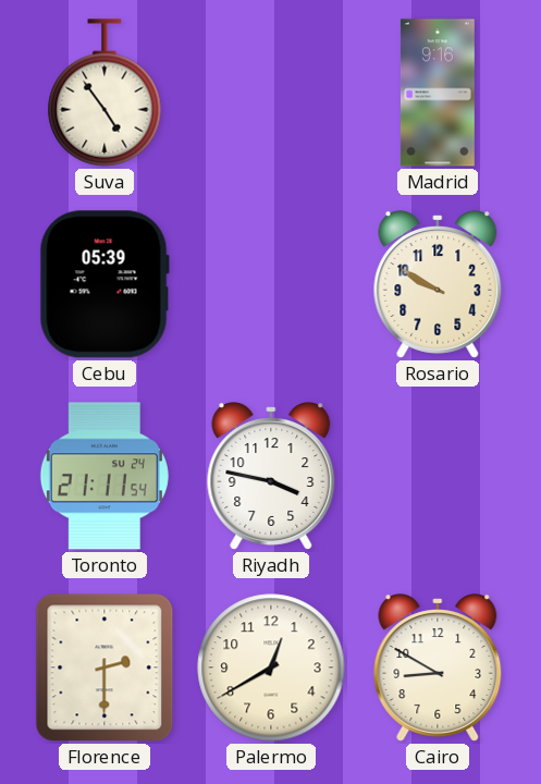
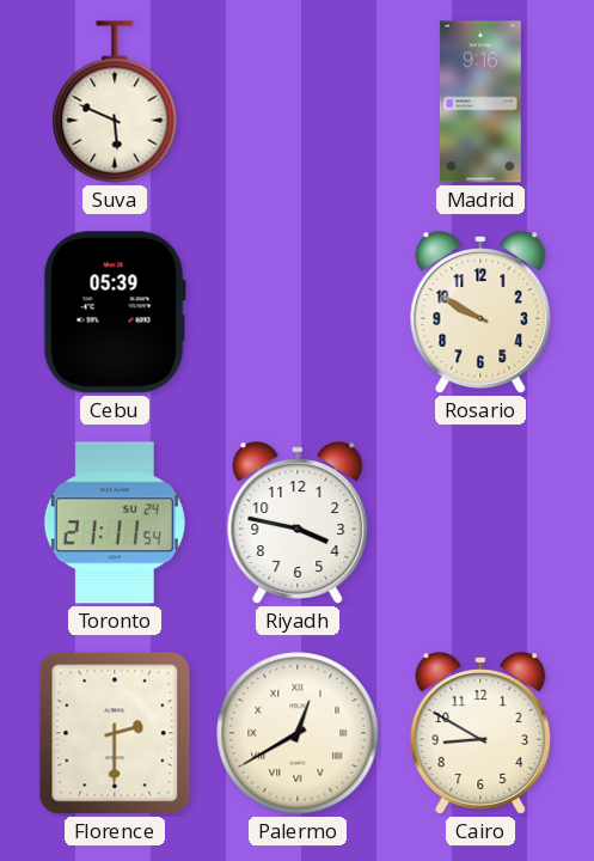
Suva: 4:54 -> 5:49
Palermo numerals: Arabic -> Roman
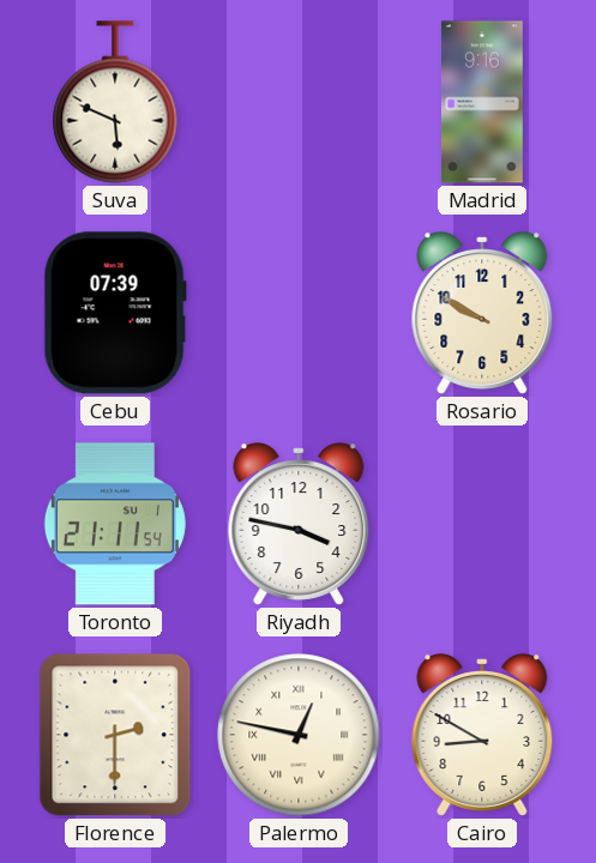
Cebu: 05:39 -> 07:39
Toronto date: SU 24 -> SU 1
Palermo: 12:40 -> 12:47
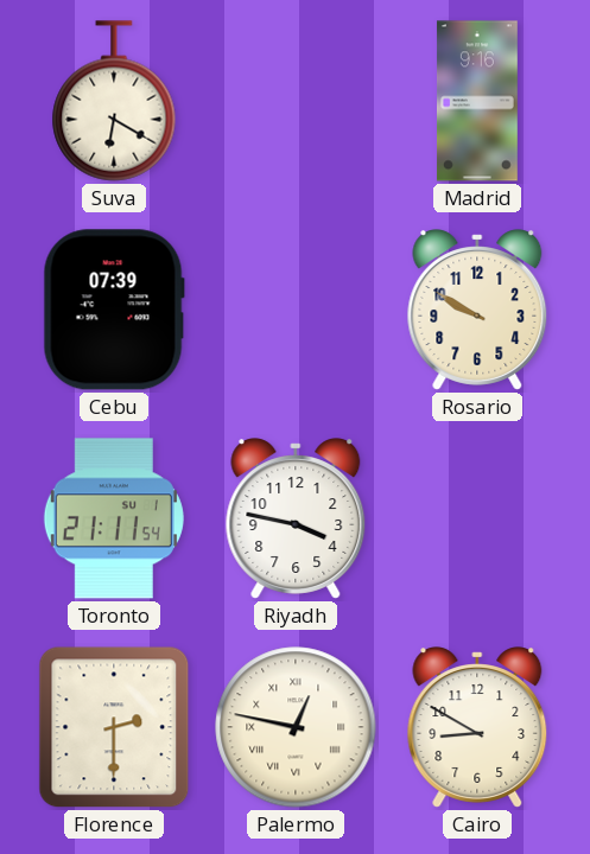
Suva: 5:49 -> 6:20
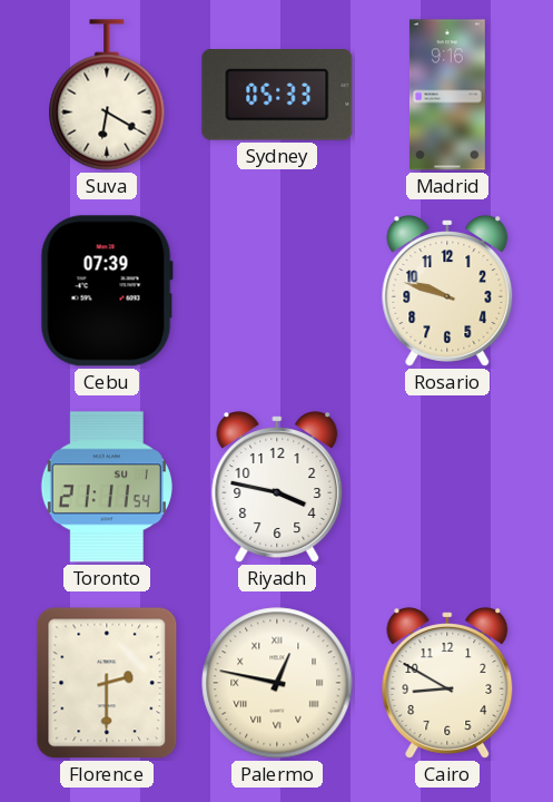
Sydney: none -> 05:33
Rosario: 9:50 -> 9:48
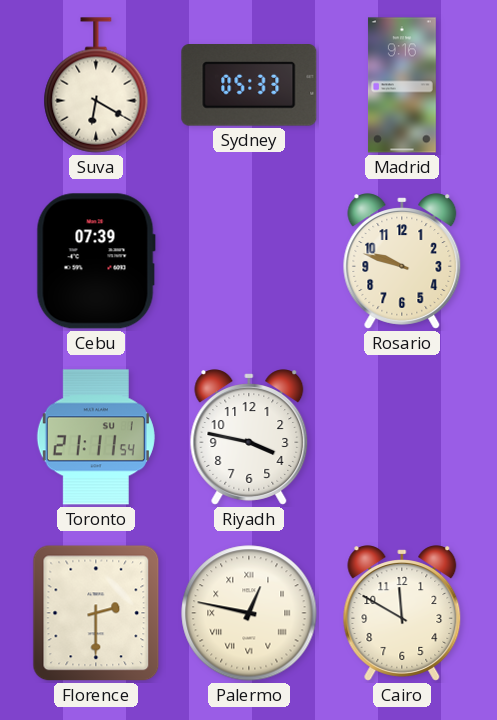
Cairo: 8:50 -> 11:50
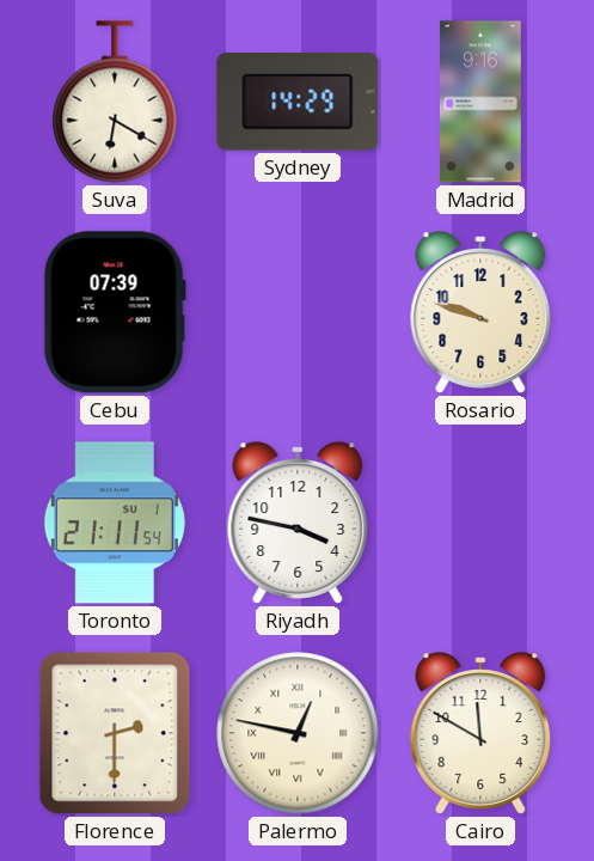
Sydney: 05:33 -> 14:29
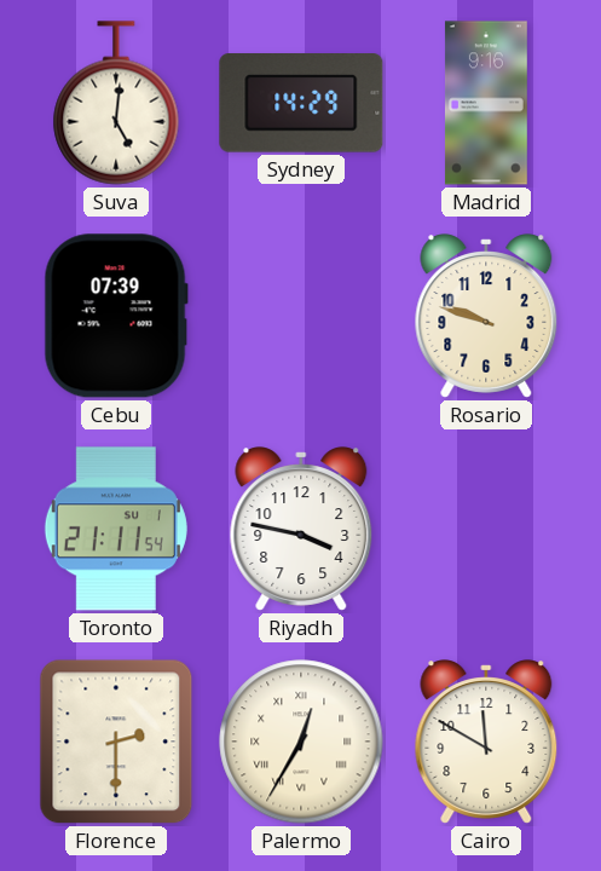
Suva: 6:20 -> 5:01
Palermo: 12:47 -> 12:35
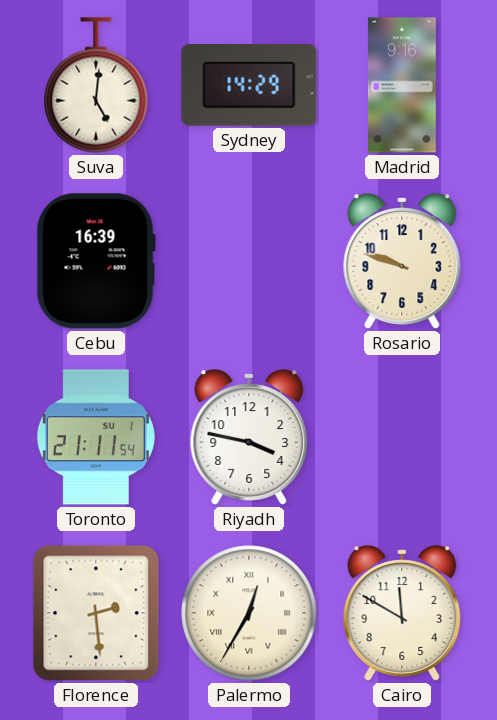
Cebu: 07:39 -> 16:39
Florence: 2:30 -> 2:29
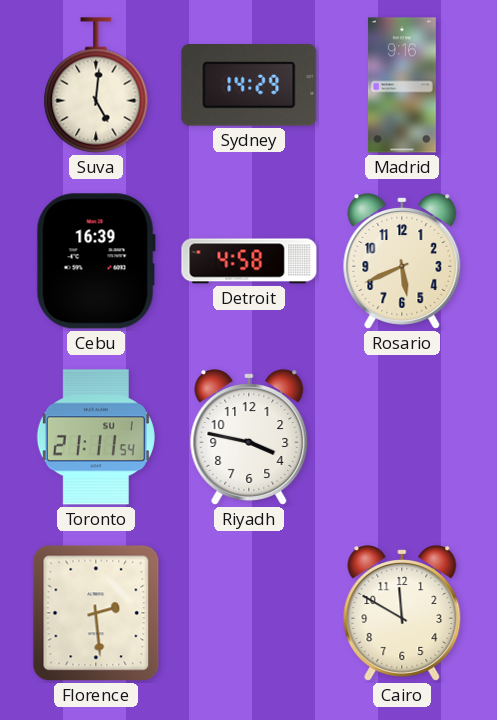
Detroit: none -> 4:58
Rosario: 9:48 -> 5:41
Palermo: 12:35 -> none
